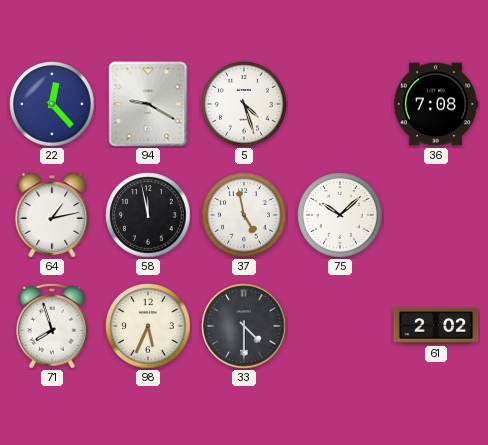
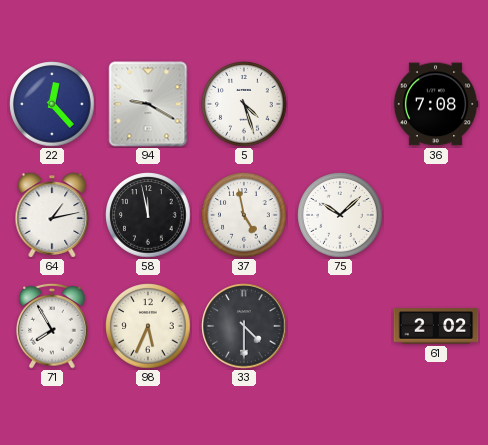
71: 7:57 -> 7:55
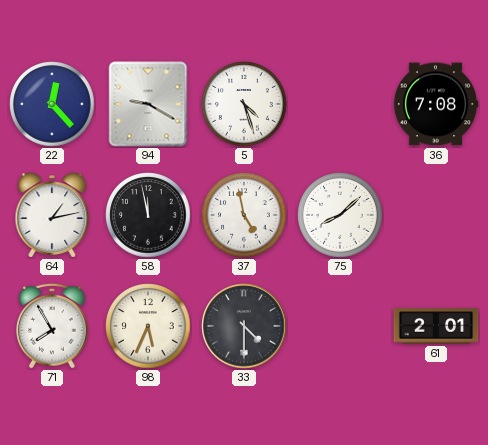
75: 10:08 -> 8:08
61: 2:02 -> 2:01
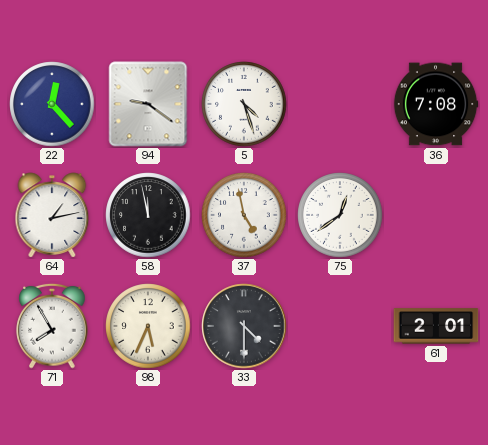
94: 9:20 -> 9:21
75: 8:08 -> 12:39
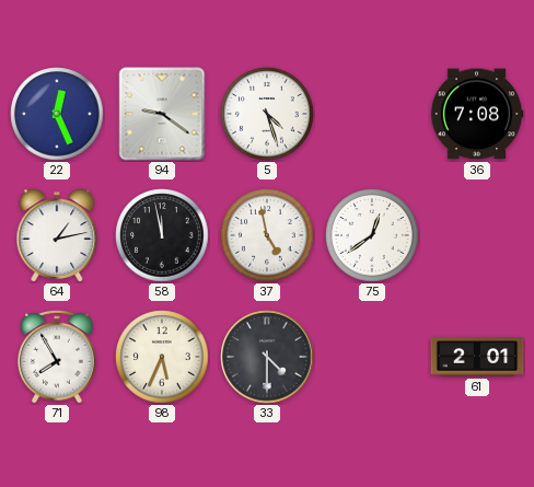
22: 12:23 -> 12:26
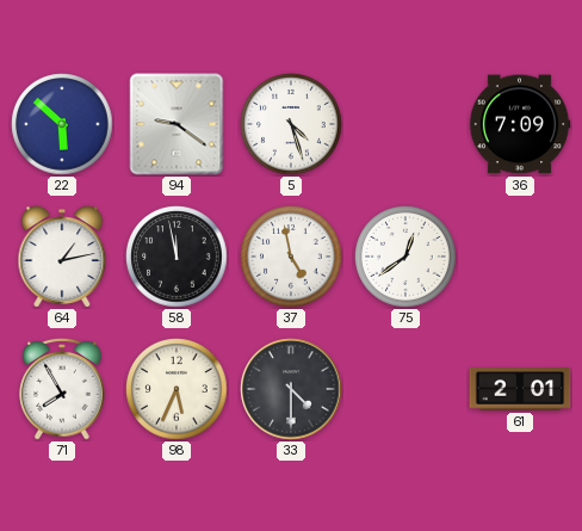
22: 12:26 -> 5:52
36: 7:08 -> 7:09
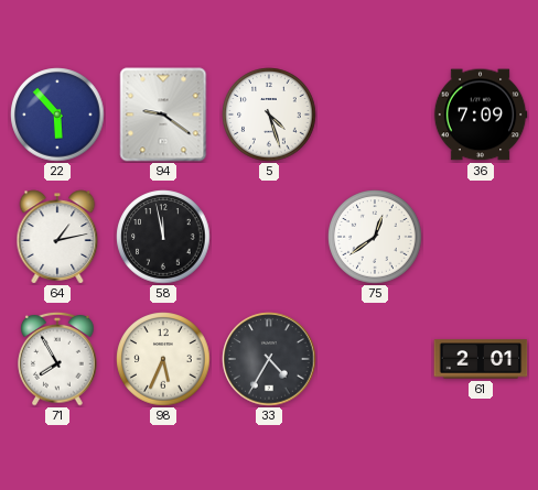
22: 5:52 -> 5:53
37: 4:58 -> none
33: 4:30 -> 4:35
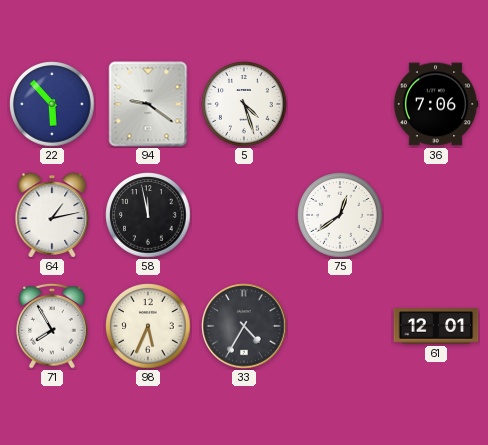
36: 7:09 -> 7:06
61: 2:01 -> 12:01
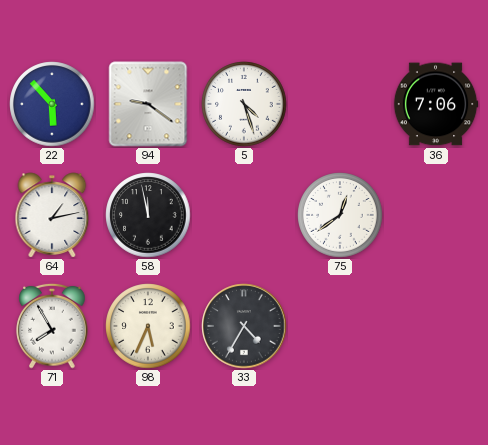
61: 12:01 -> none
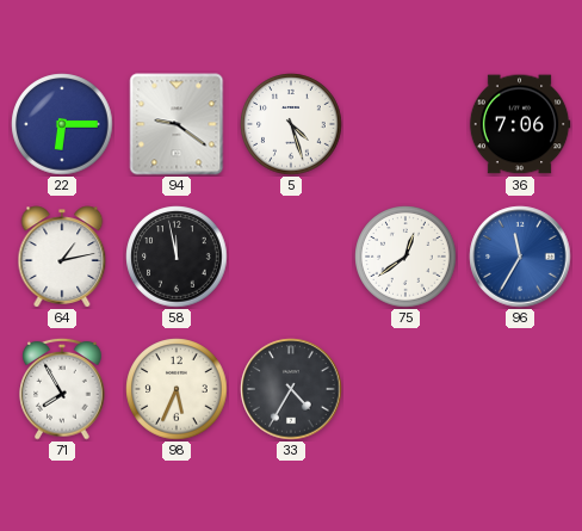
22: 5:53 -> 6:15
96: none -> 11:35
